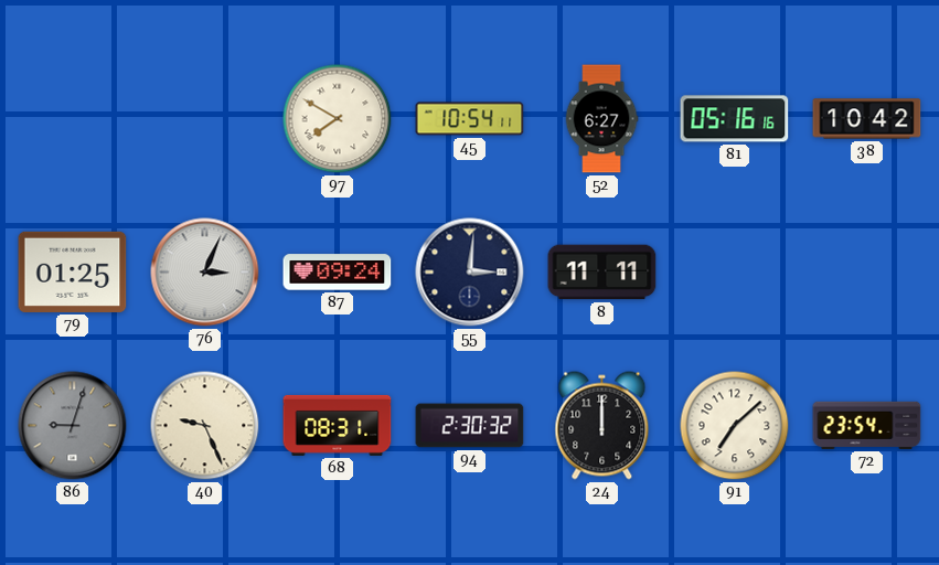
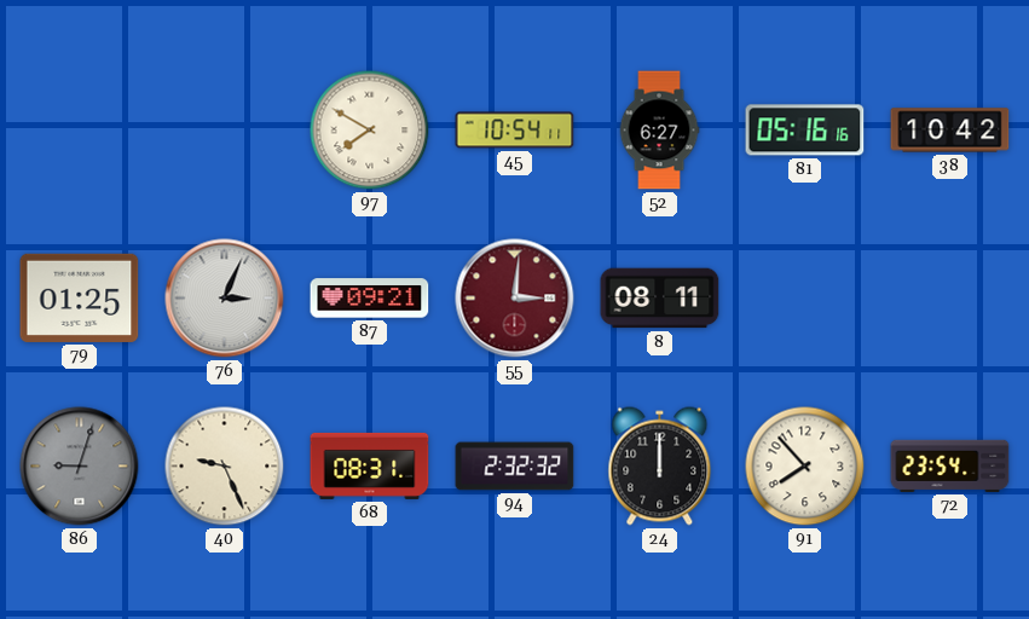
87: 09:24 -> 09:21
55 dial: navy -> burgundy
8: 11:11 -> 08:11
94: 2:30 -> 2:32
91: 7:08 -> 7:53
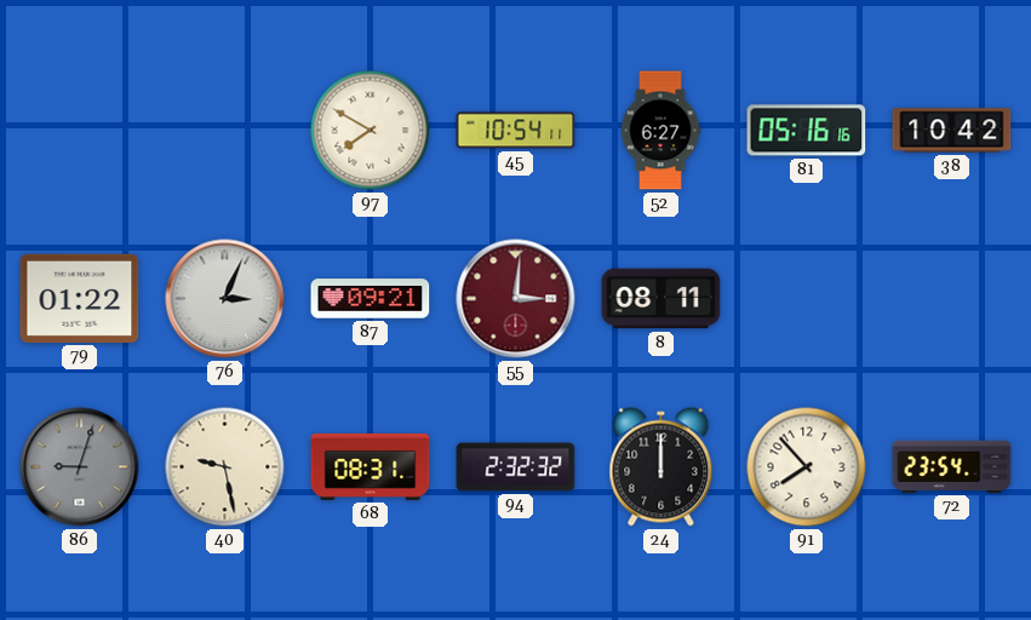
79: 01:25 -> 01:22
40: 9:26 -> 9:28
